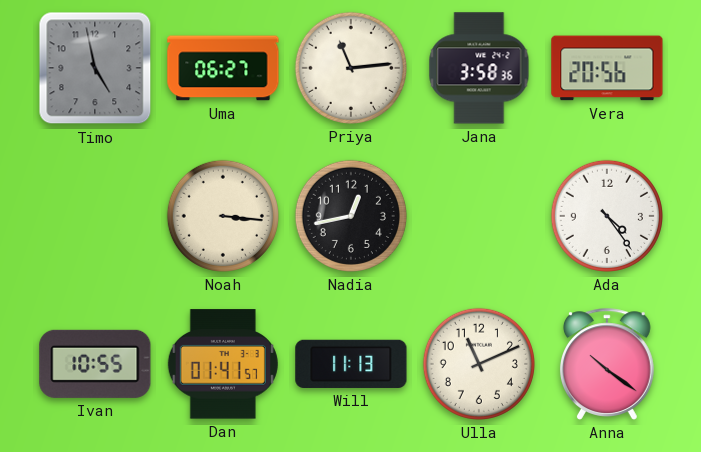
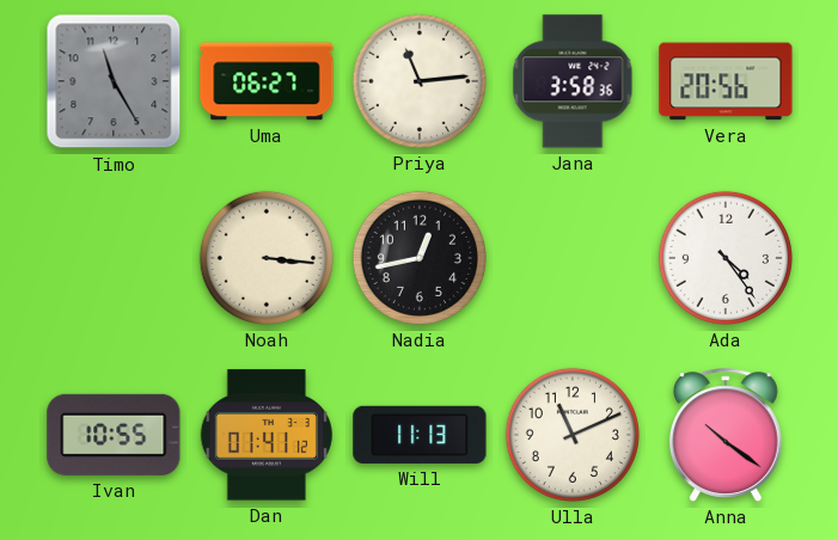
Timo: 4:58 -> 11:25
Dan: 01:41:57 -> 01:41:12
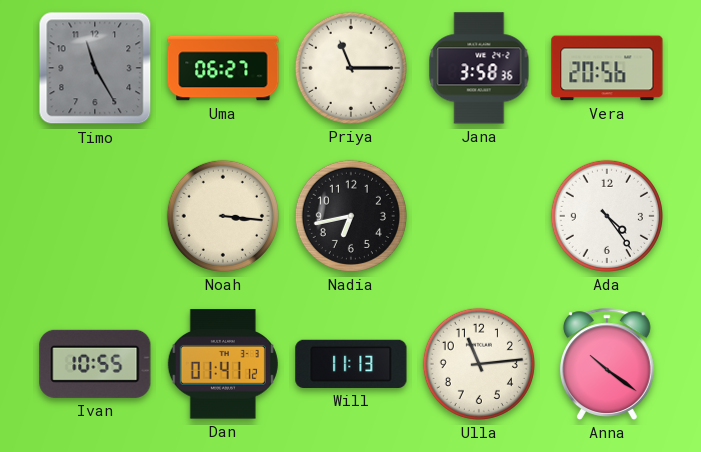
Priya: 11:14 -> 11:15
Nadia: 12:43 -> 6:43
Ulla: 11:11 -> 11:14
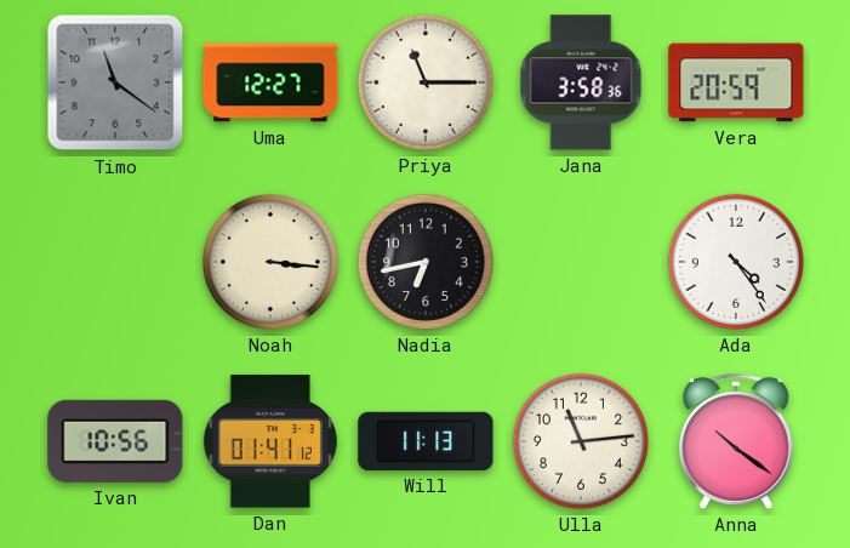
Timo: 11:25 -> 11:21
Uma: 06:27 -> 12:27
Vera: 20:56 -> 20:59
Ivan: 10:55 -> 10:56
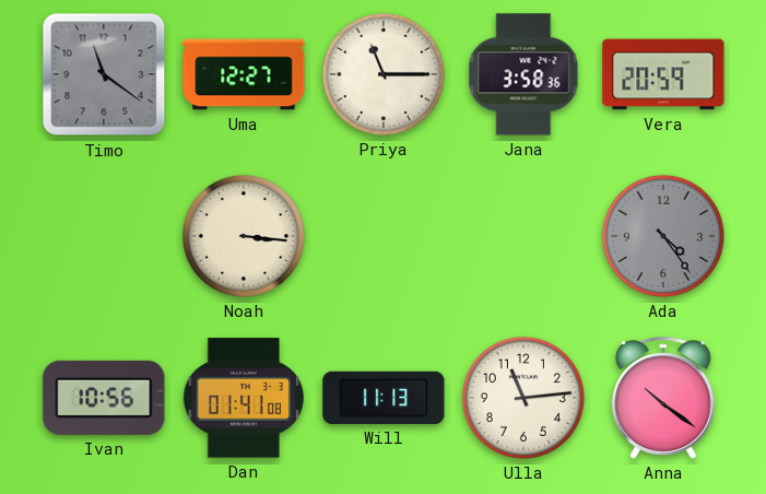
Nadia: 6:43 -> none
Ada dial: white -> grey
Dan: 01:41:12 -> 01:41:08
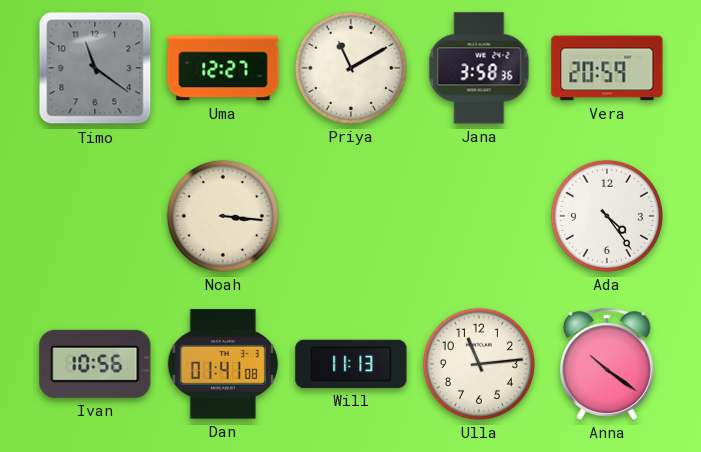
Priya: 11:15 -> 11:10
Ada dial: grey -> white
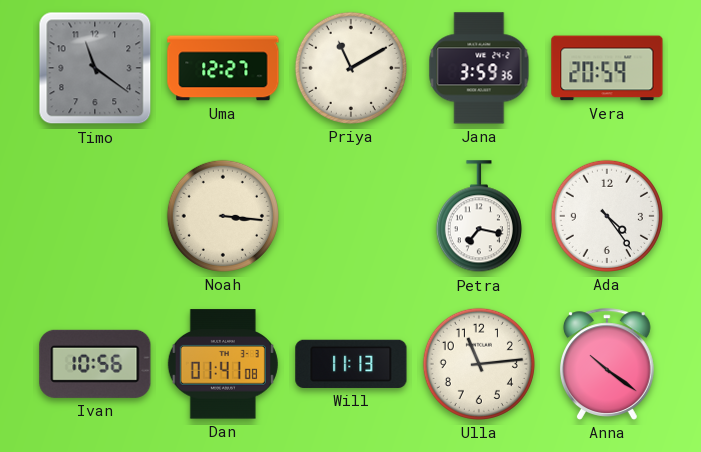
Jana: 3:58 -> 3:59
Petra: none -> 7:17
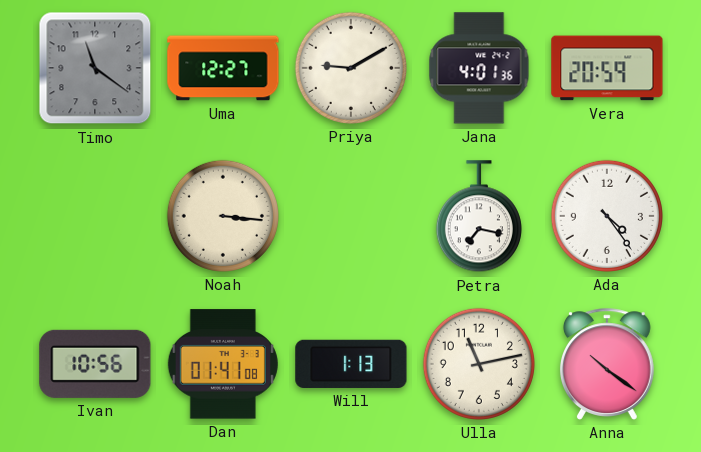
Priya: 11:10 -> 9:10
Jana: 3:59 -> 4:01
Will: 11:13 -> 1:13
Ulla: 11:14 -> 11:13
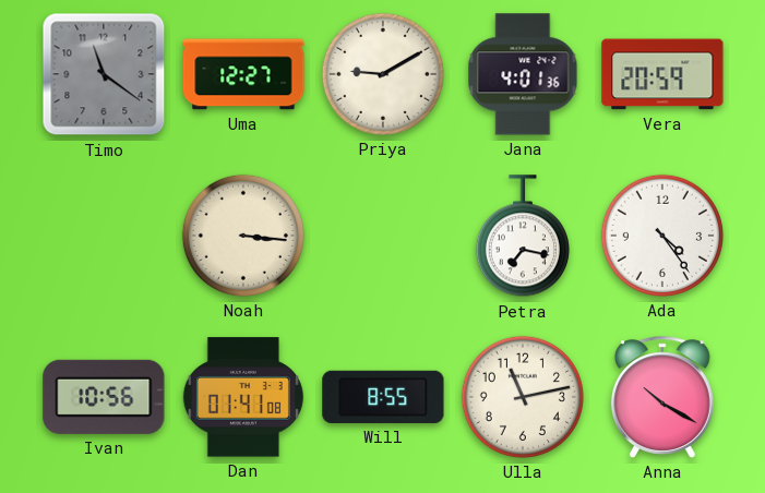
Will: 1:13 -> 8:55
Anna: 10:21 -> 10:20
